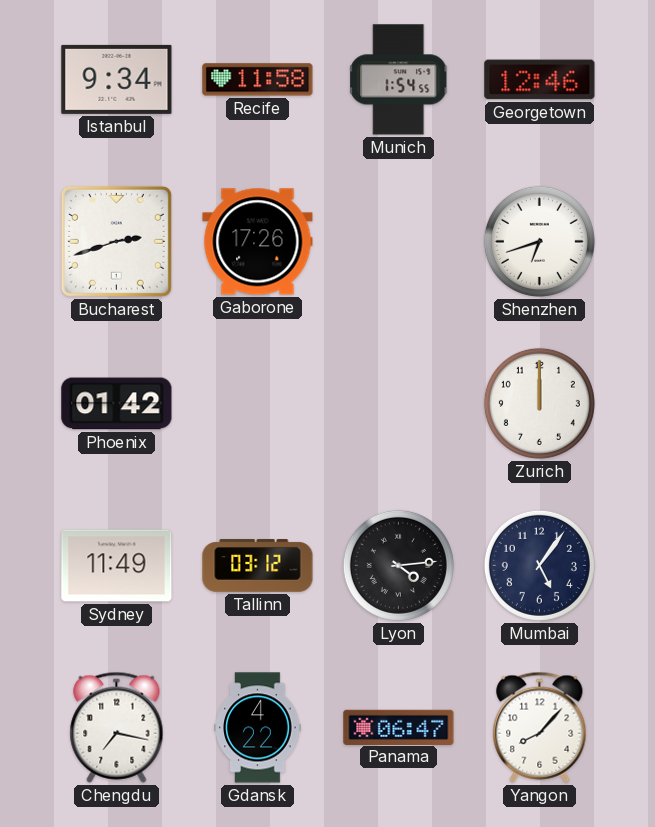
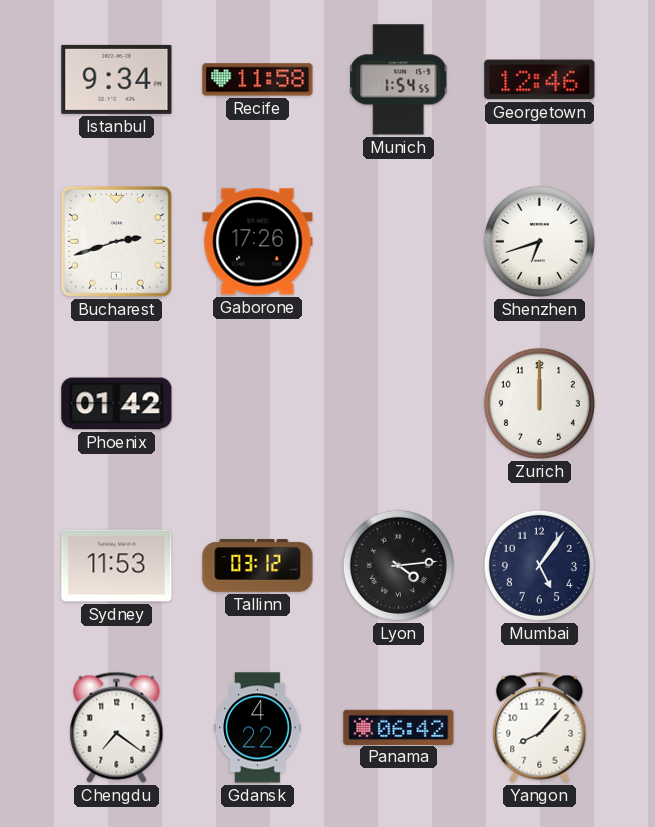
Sydney: 11:49 -> 11:53
Chengdu: 7:17 -> 7:21
Panama: 06:47 -> 06:42
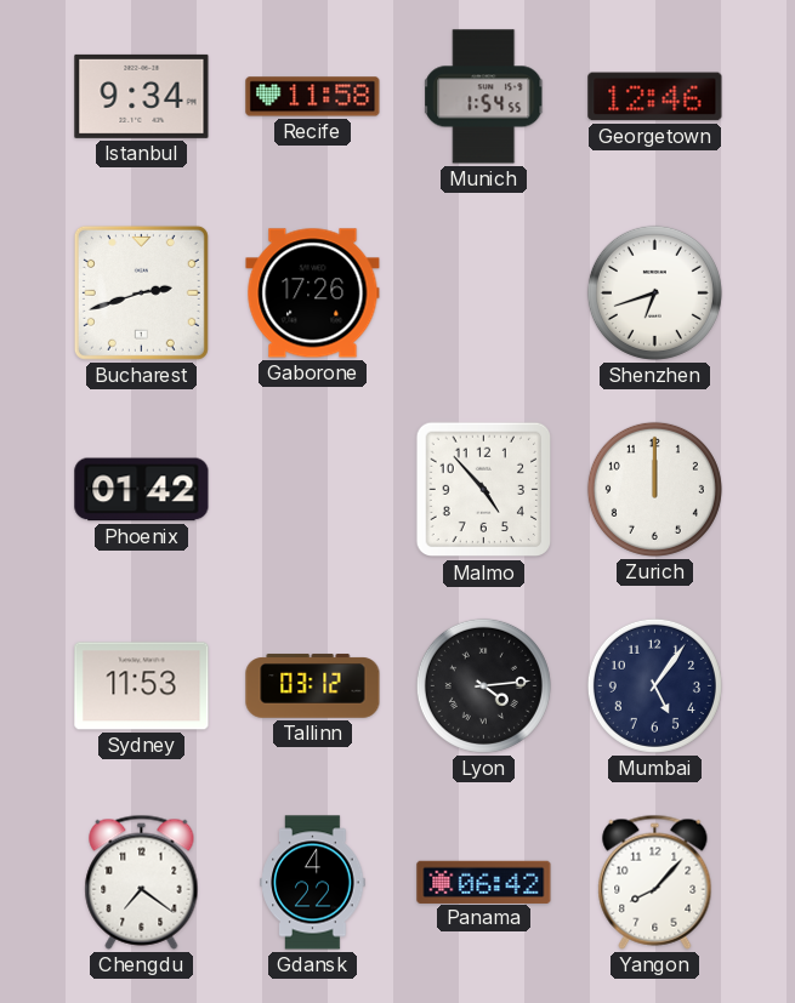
Malmo: none -> 4:53
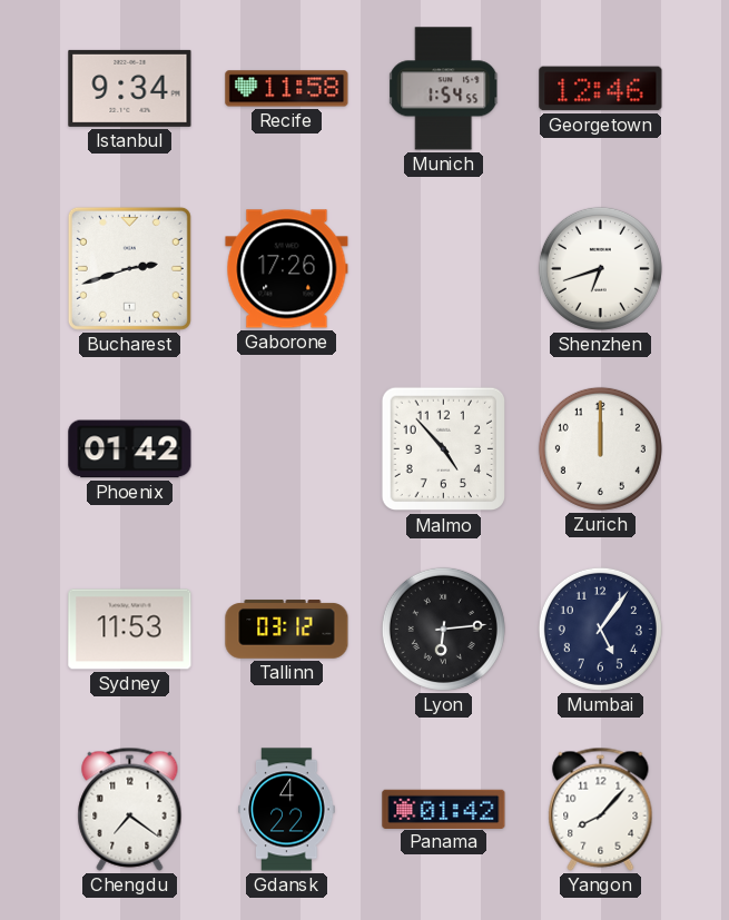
Lyon: 4:14 -> 6:14
Panama: 06:42 -> 01:42
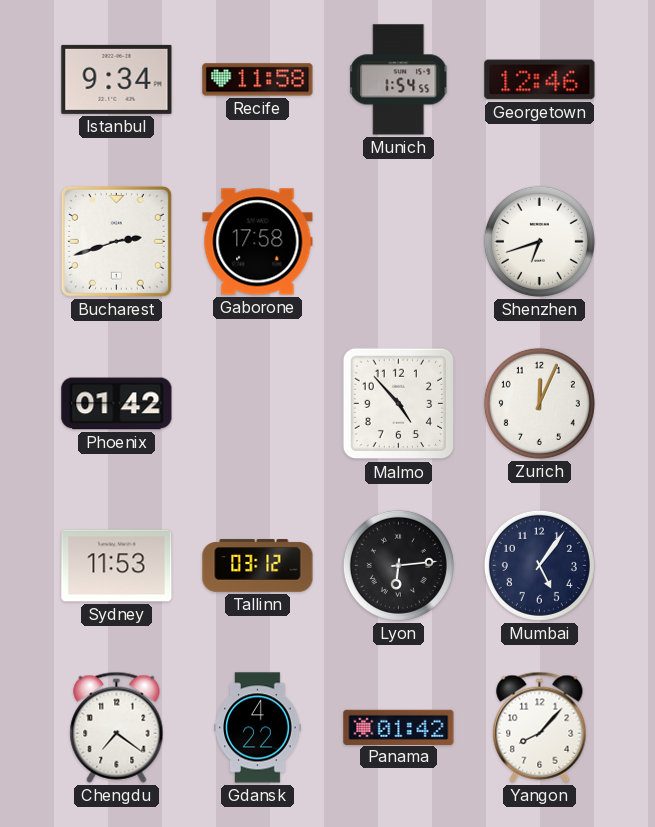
Gaborone: 17:26 -> 17:58
Zurich: 12:00 -> 12:04
